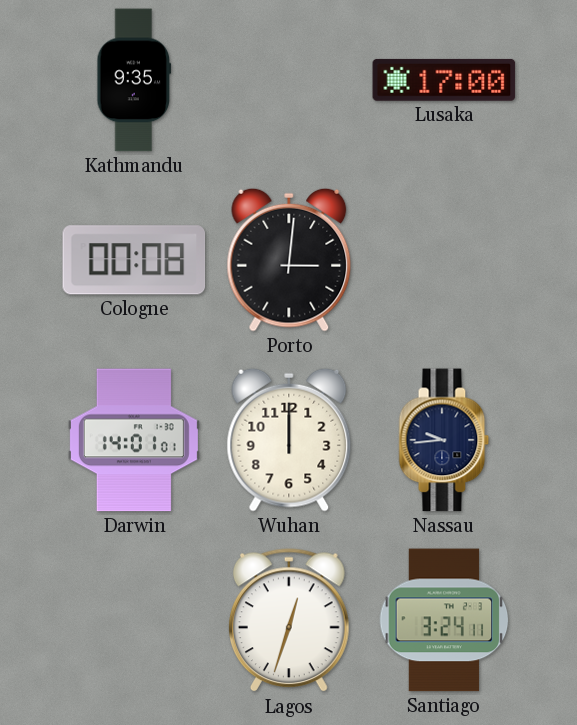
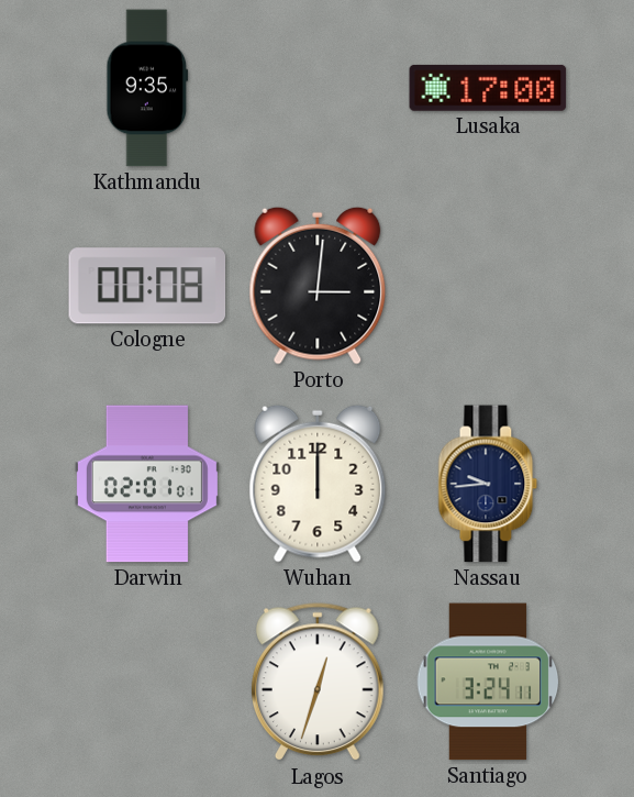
Darwin: 14:01 -> 02:01
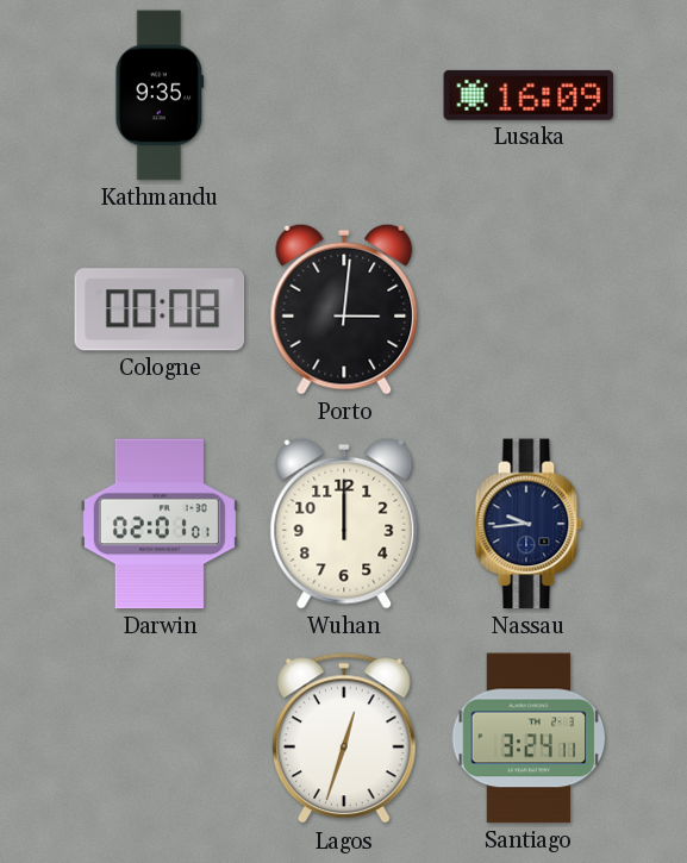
Lusaka: 17:00 -> 16:09
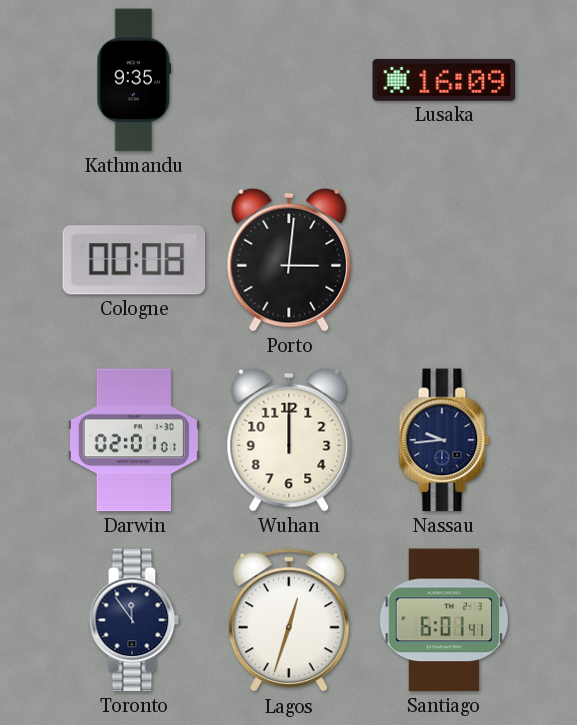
Toronto: none -> 11:54
Santiago: 3:24 -> 6:01
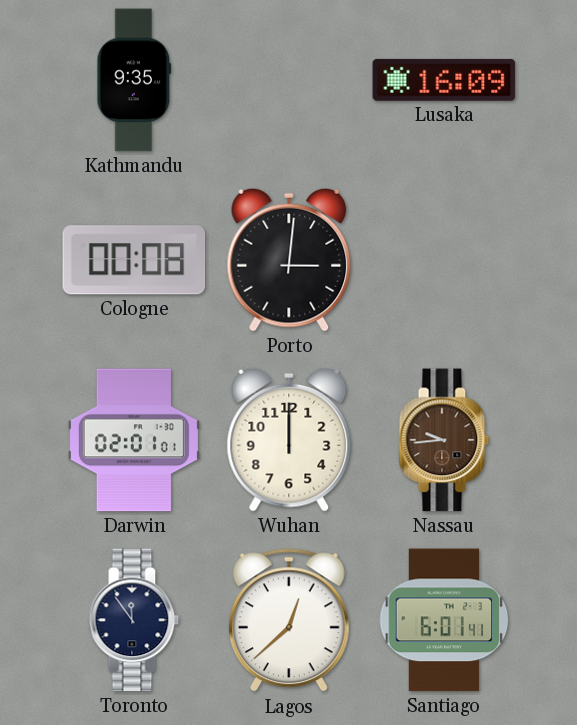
Nassau dial: navy -> brown
Lagos: 12:33 -> 12:38
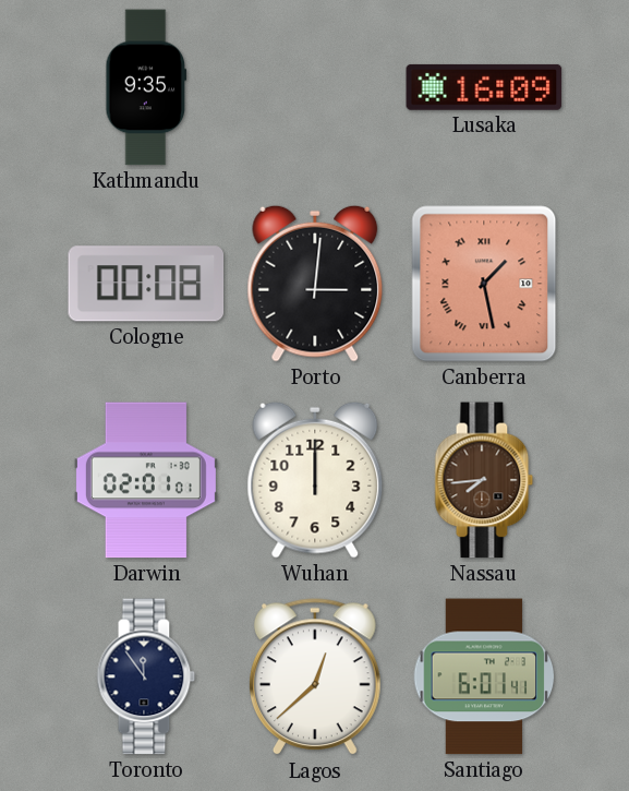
Canberra: none -> 1:28
Nassau: 9:44 -> 7:44
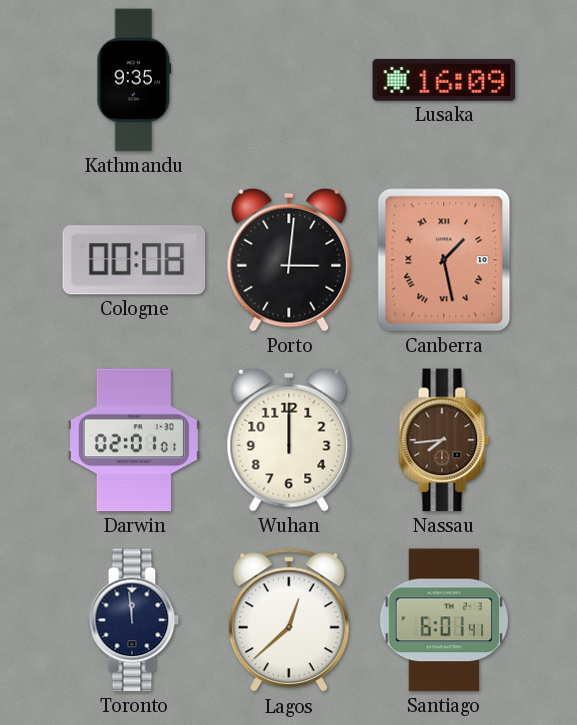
Toronto: 11:54 -> 11:59
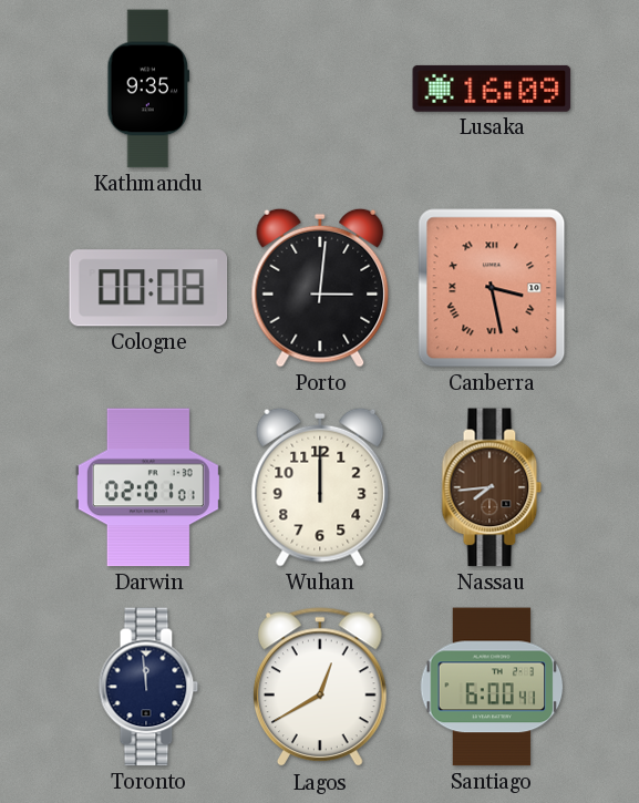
Canberra: 1:28 -> 3:28
Lagos: 12:38 -> 12:40
Santiago: 6:01 -> 6:00
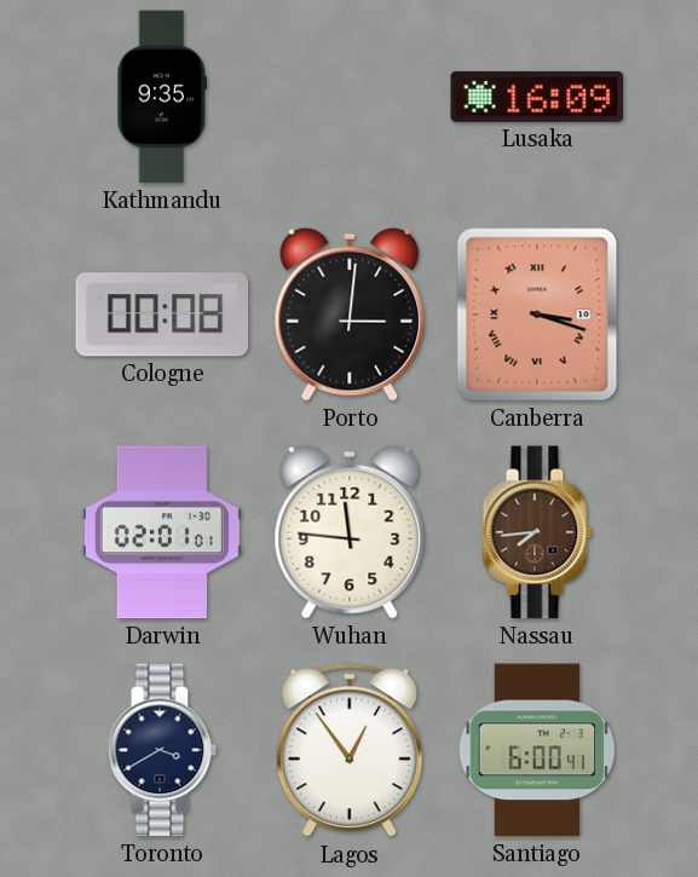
Canberra: 3:28 -> 3:18
Wuhan: 12:00 -> 11:46
Toronto: 11:59 -> 3:40
Lagos: 12:40 -> 12:54
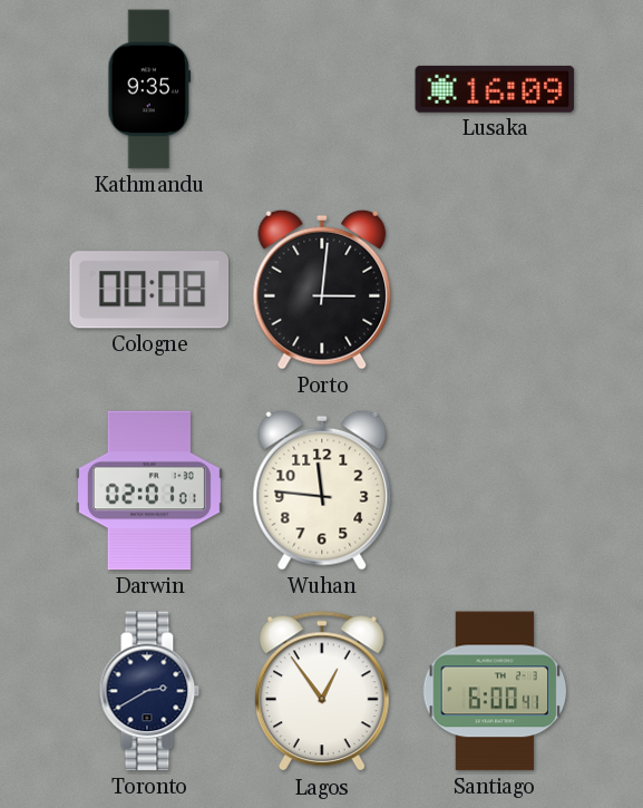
Canberra: 3:18 -> none
Nassau: 7:44 -> none
Toronto: 3:40 -> 2:40
